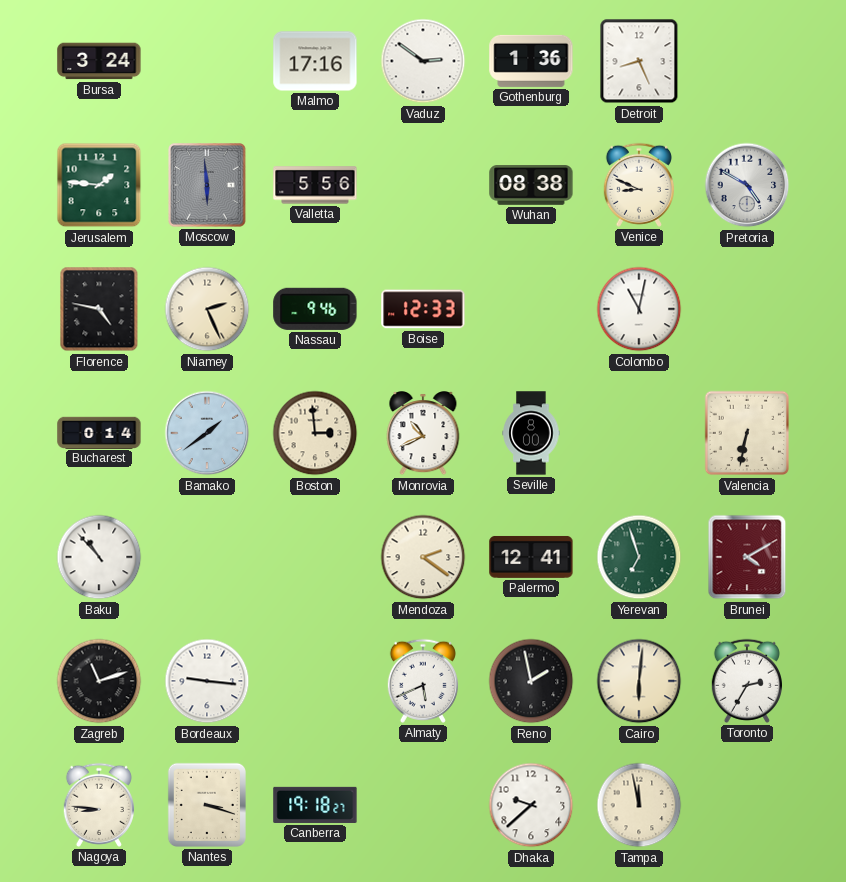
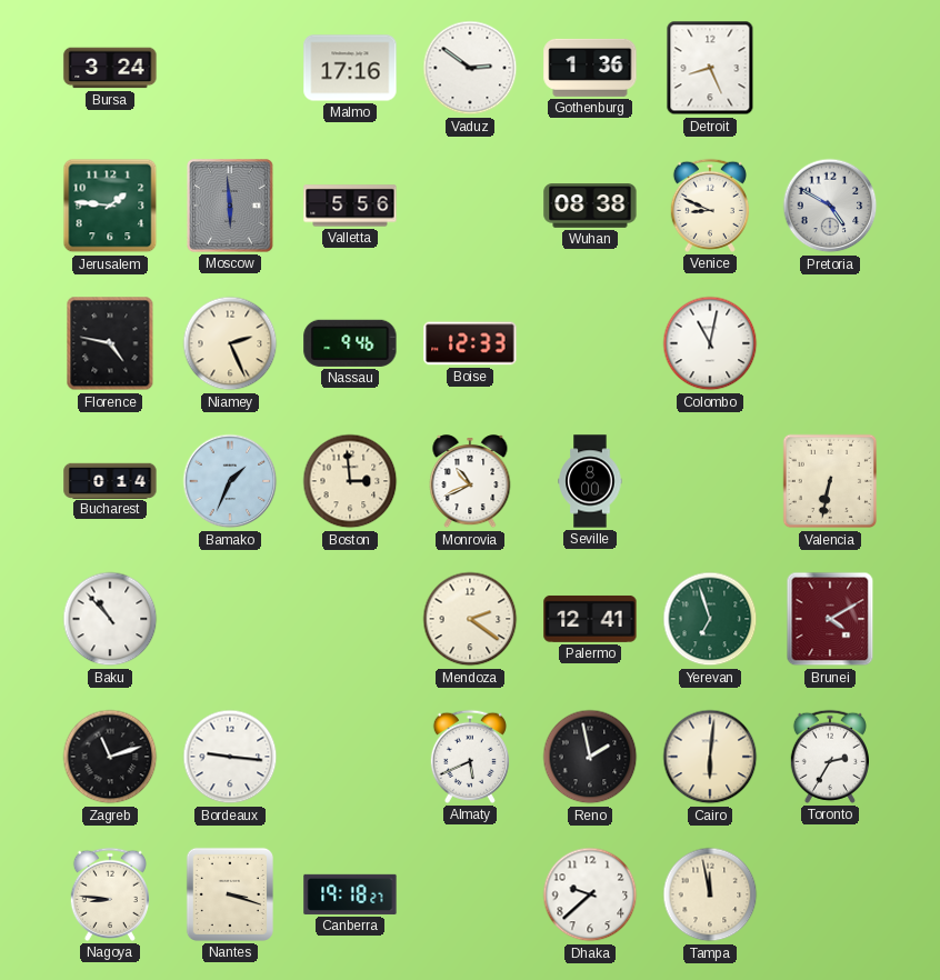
Bamako: 1:39 -> 1:34
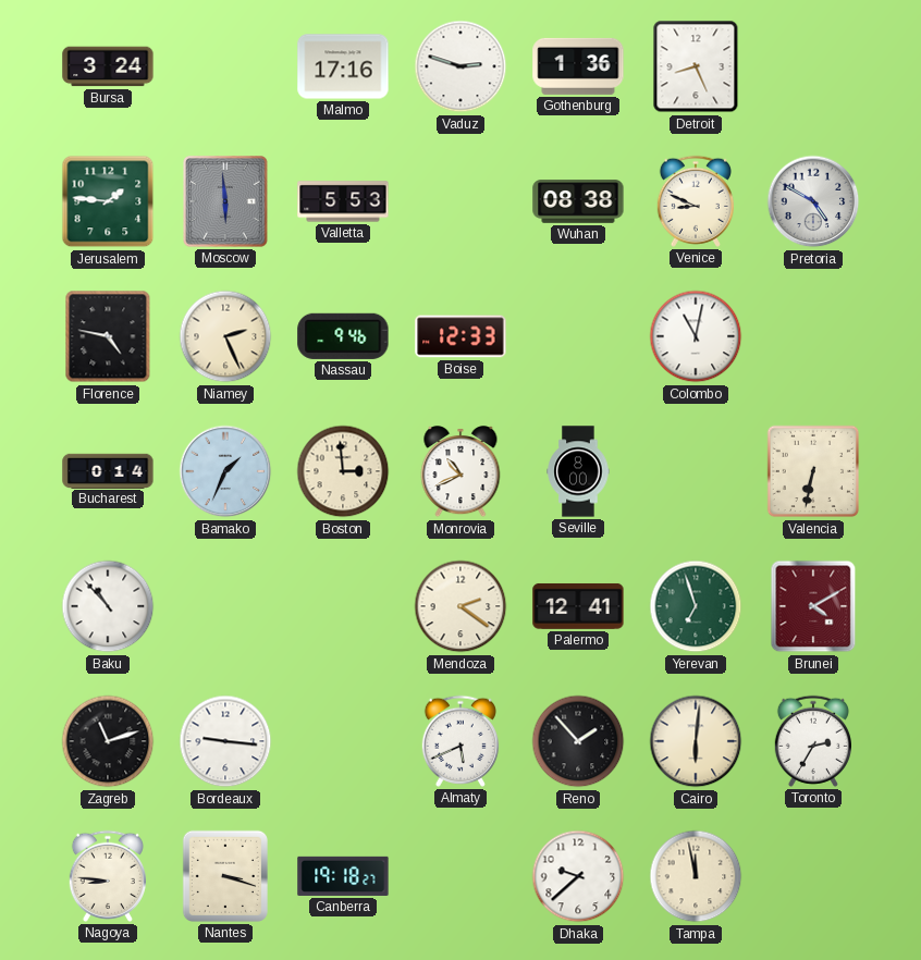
Vaduz: 2:51 -> 2:48
Valletta: 5:56 -> 5:53
Reno: 1:58 -> 1:53
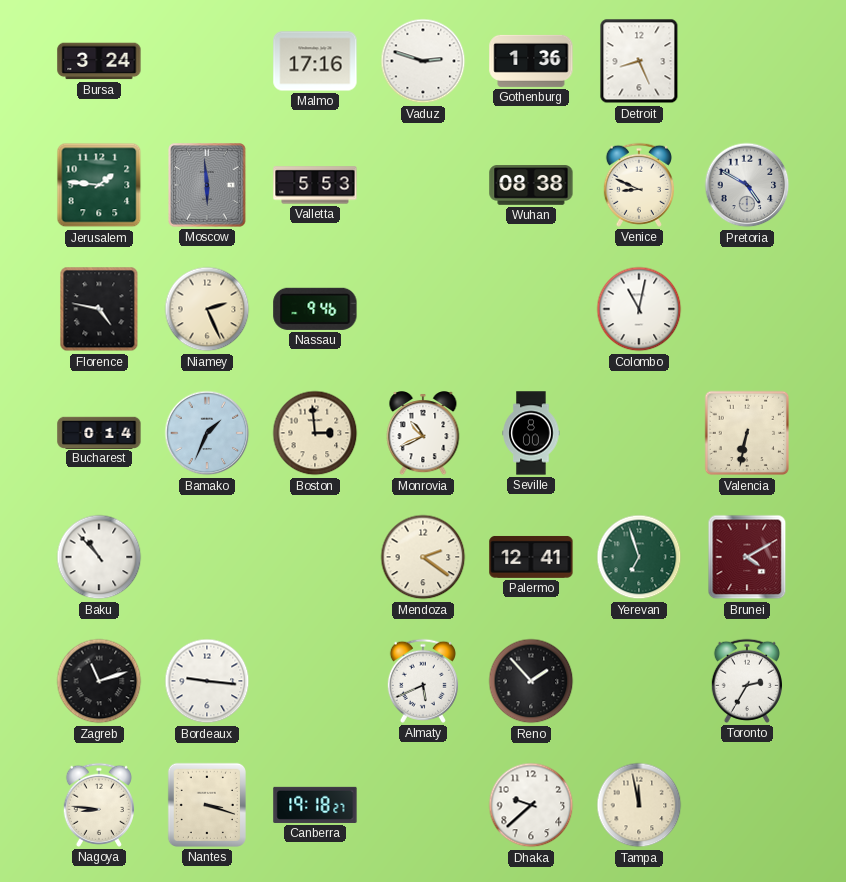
Boise: 12:33 -> none
Cairo: 6:01 -> none
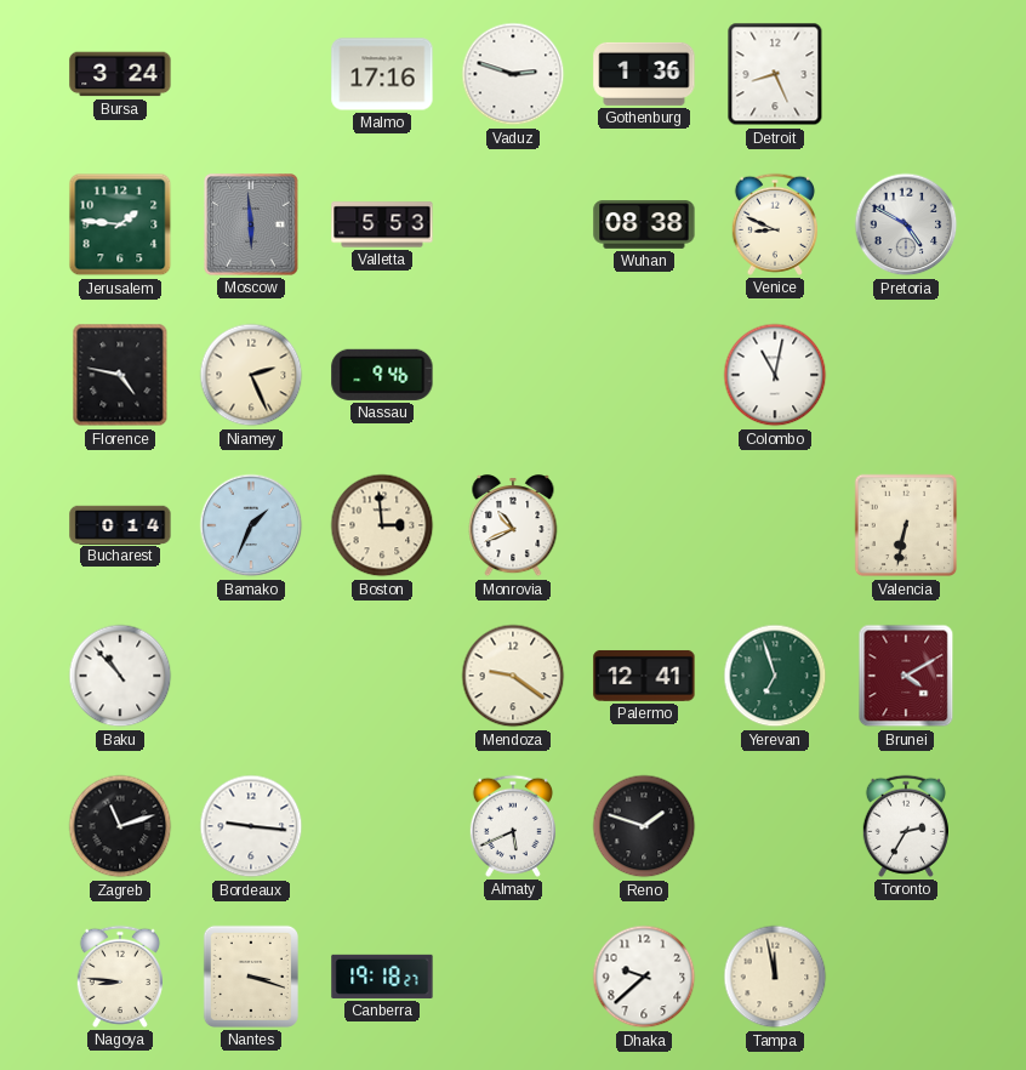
Seville: 8:00 -> none
Mendoza: 2:21 -> 9:21
Reno: 1:53 -> 1:48
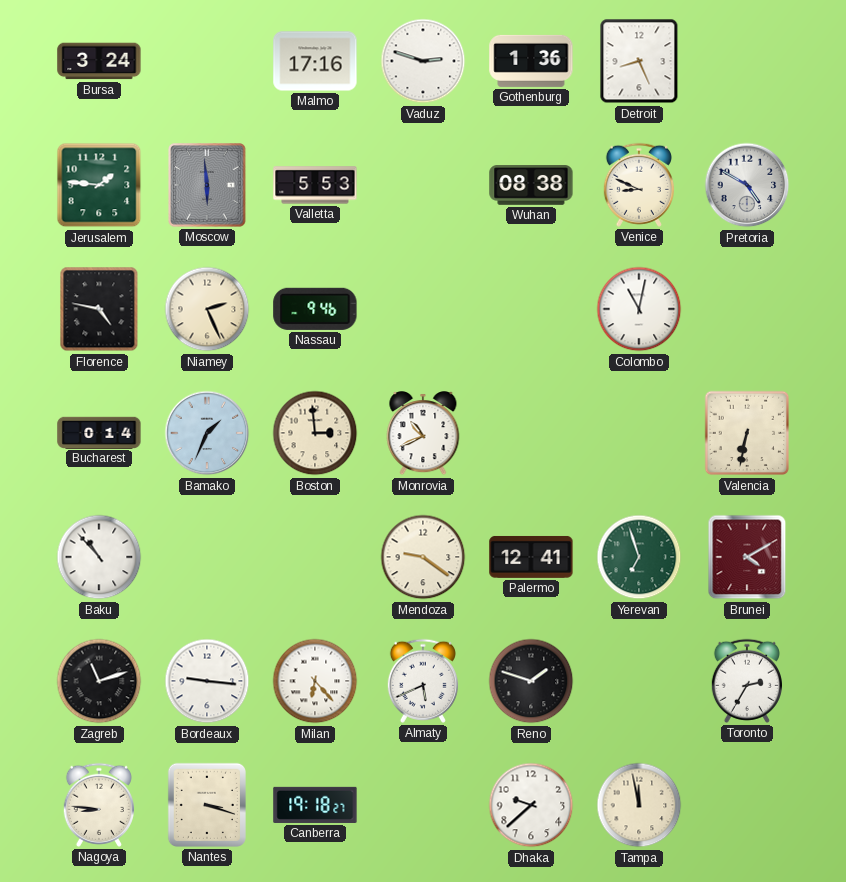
Milan: none -> 6:23
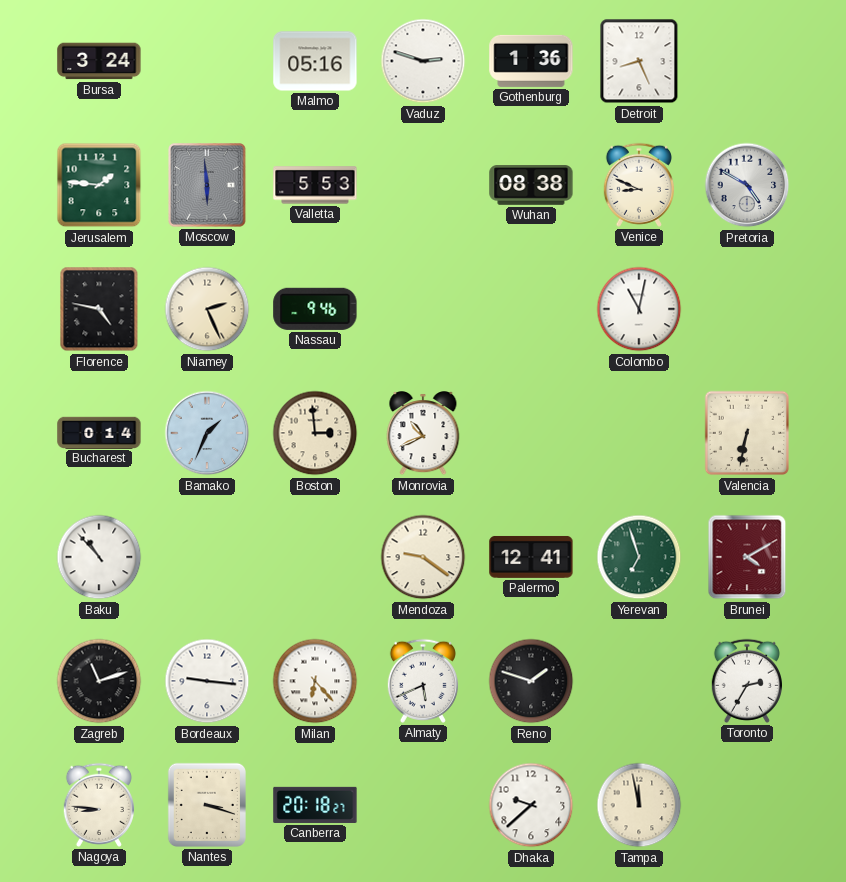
Malmo: 17:16 -> 05:16
Canberra: 19:18 -> 20:18
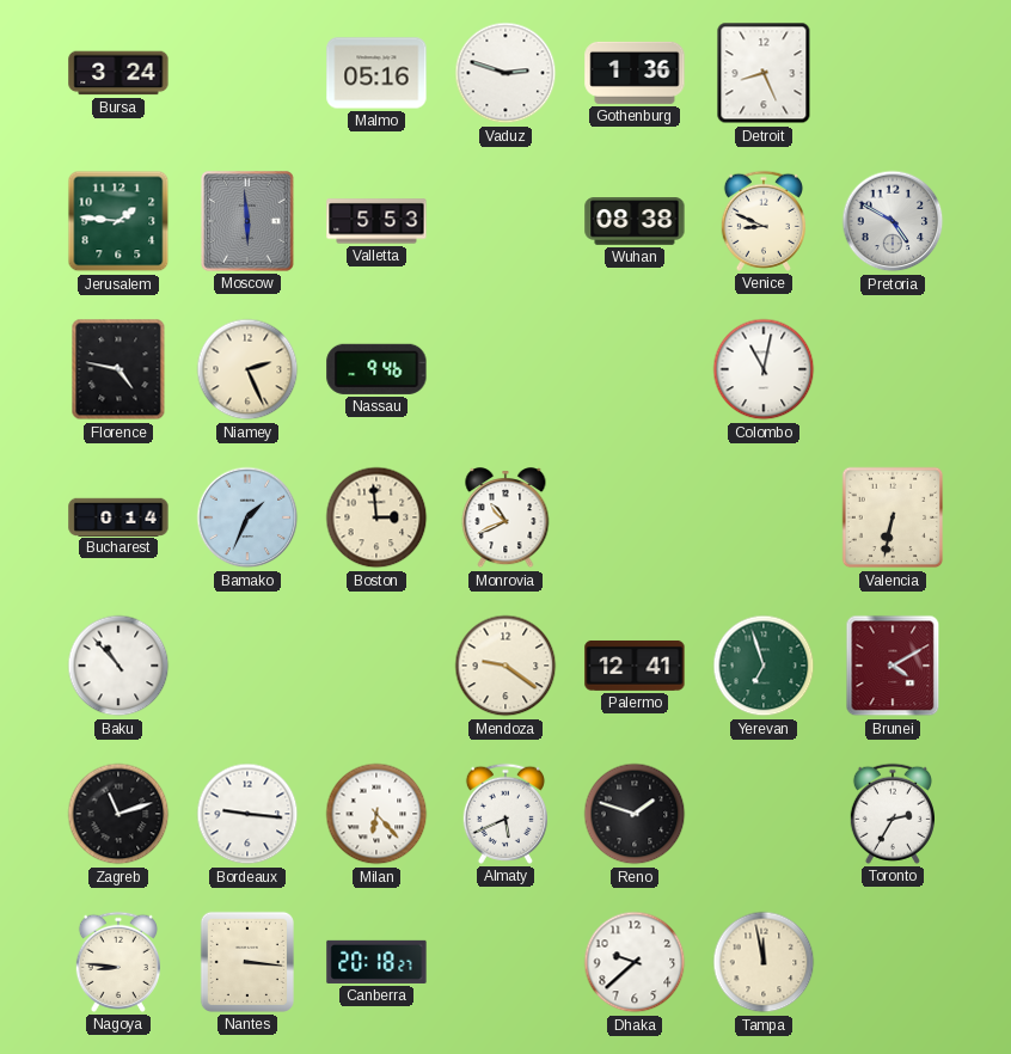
Nantes: 3:18 -> 3:16
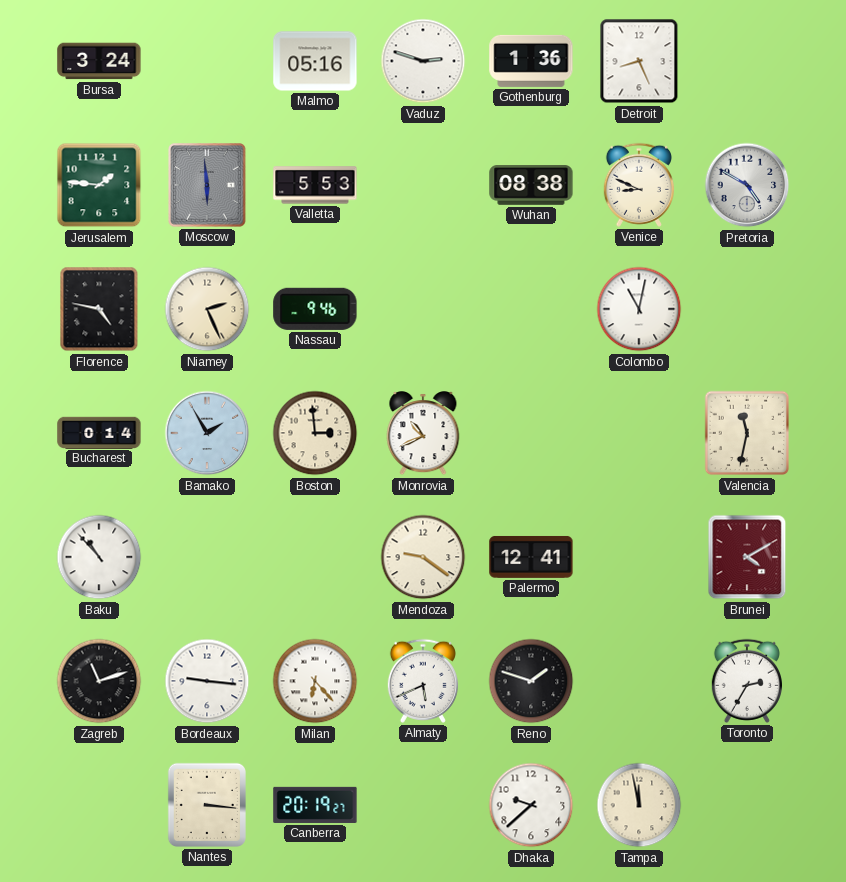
Bamako: 1:34 -> 1:55
Valencia: 6:32 -> 11:32
Yerevan: 6:57 -> none
Nagoya: 8:46 -> none
Canberra: 20:18 -> 20:19
